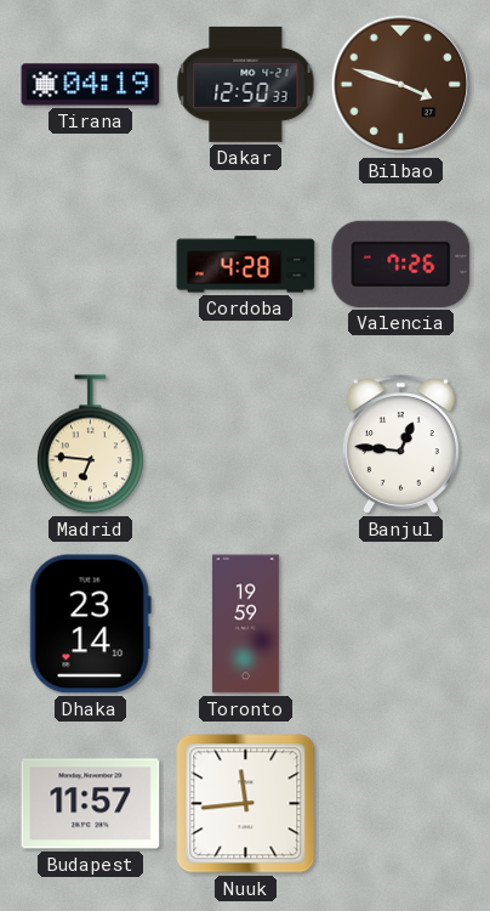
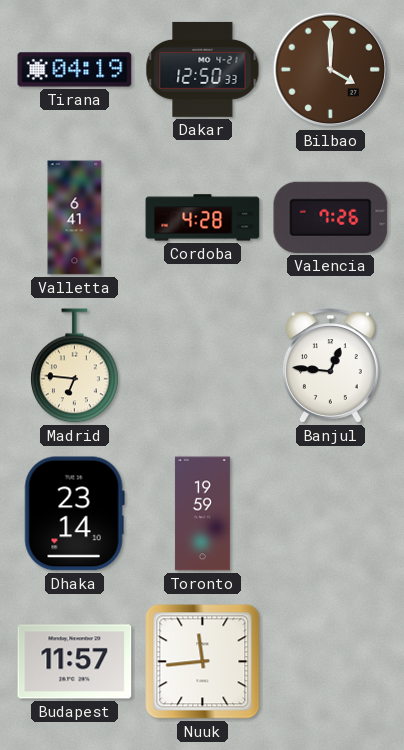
Bilbao: 3:48 -> 4:00
Valletta: none -> 6:41
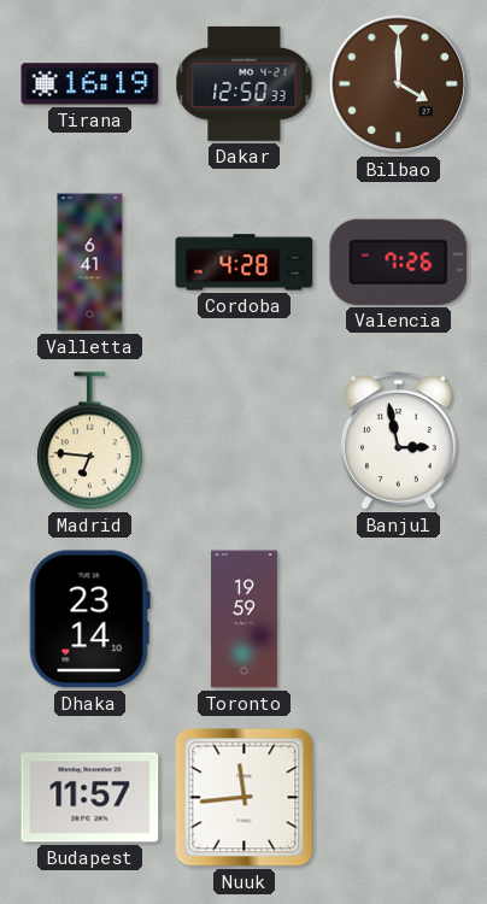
Tirana: 04:19 -> 16:19
Banjul: 12:46 -> 2:58
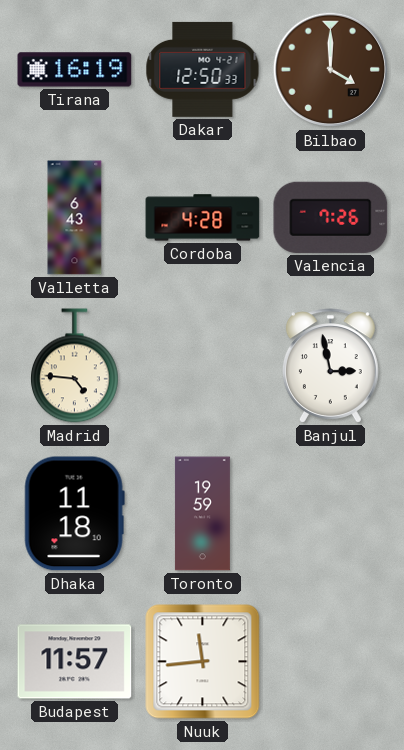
Valletta: 6:41 -> 6:43
Madrid: 6:46 -> 4:46
Dhaka: 23:14 -> 11:18
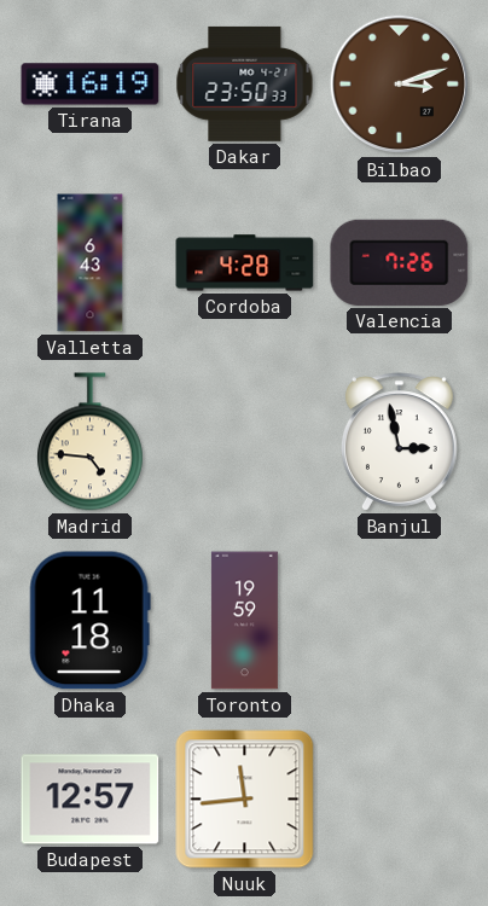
Dakar: 12:50 -> 23:50
Bilbao: 4:00 -> 3:12
Budapest: 11:57 -> 12:57
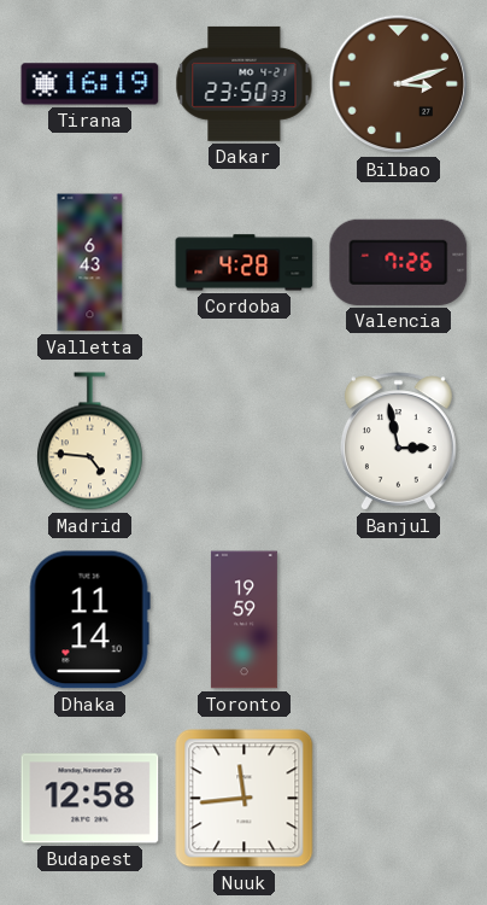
Dhaka: 11:18 -> 11:14
Budapest: 12:57 -> 12:58
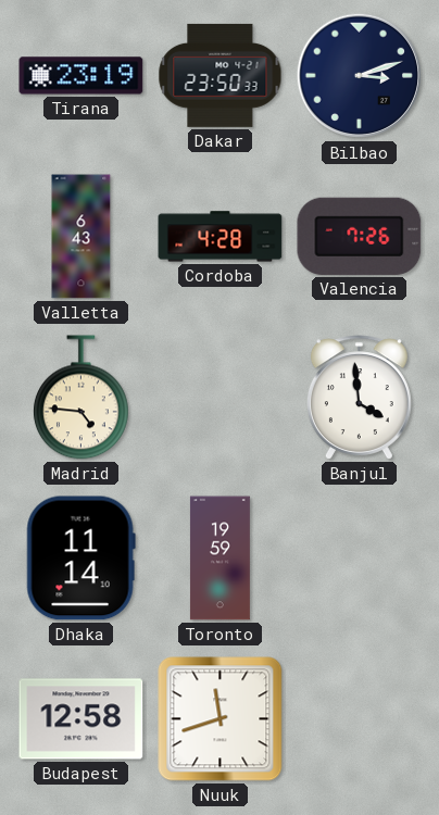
Tirana: 16:19 -> 23:19
Bilbao dial: brown -> navy
Banjul: 2:58 -> 3:59
Nuuk: 11:44 -> 11:42
